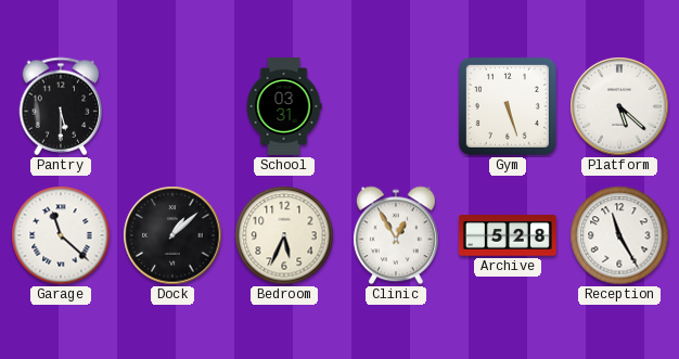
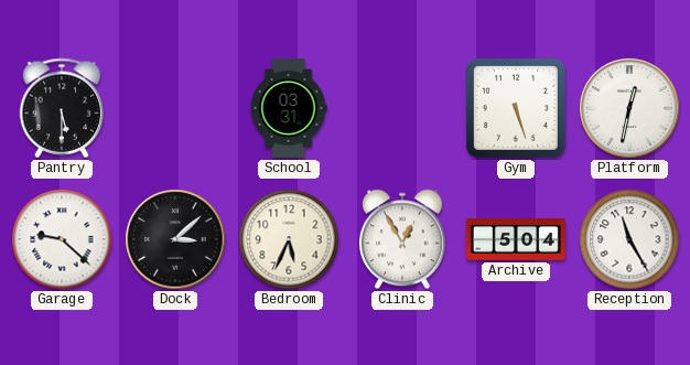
Platform: 5:22 -> 12:32
Garage: 11:22 -> 9:22
Dock: 1:08 -> 3:08
Archive: 5:28 -> 5:04
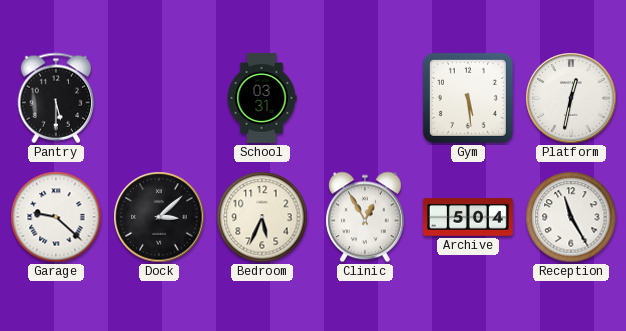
Gym: 5:27 -> 5:29
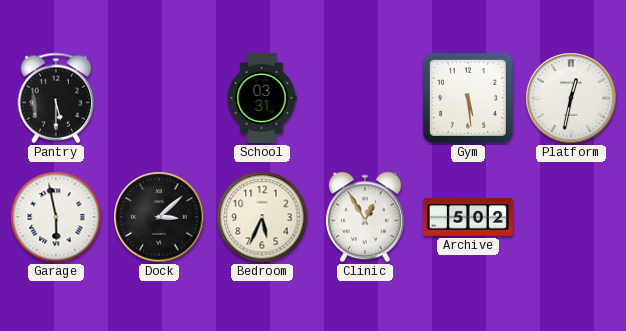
Garage: 9:22 -> 5:58
Archive: 5:04 -> 5:02
Reception: 11:25 -> none
